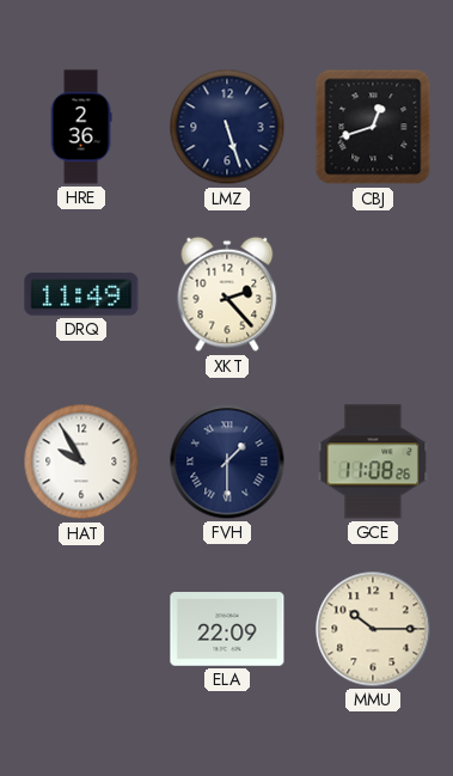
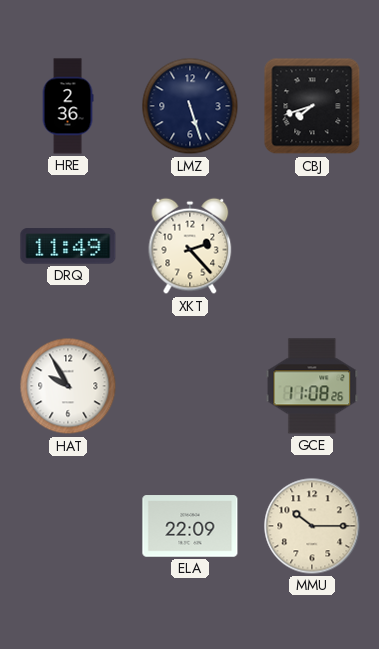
CBJ: 12:42 -> 7:42
FVH: 1:30 -> none
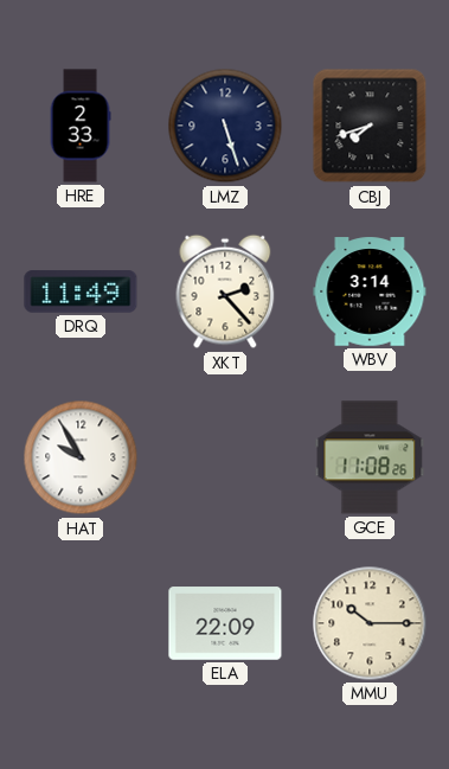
HRE: 2:36 -> 2:33
WBV: none -> 3:14
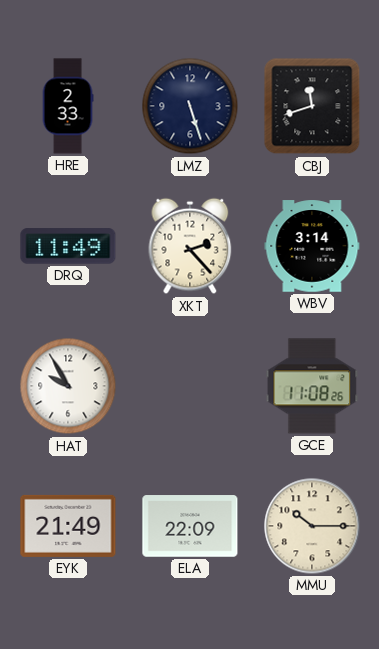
CBJ: 7:42 -> 11:42
EYK: none -> 21:49
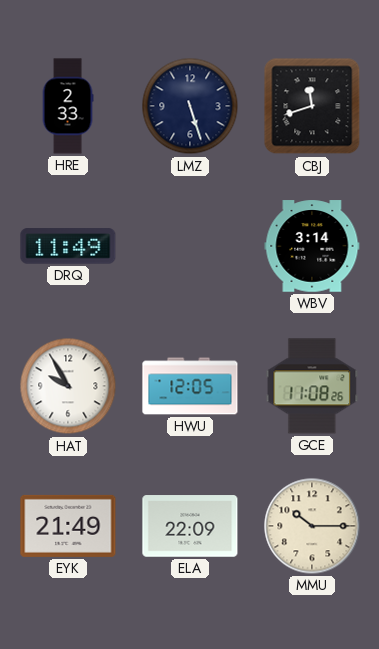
XKT: 2:23 -> none
HWU: none -> 12:05
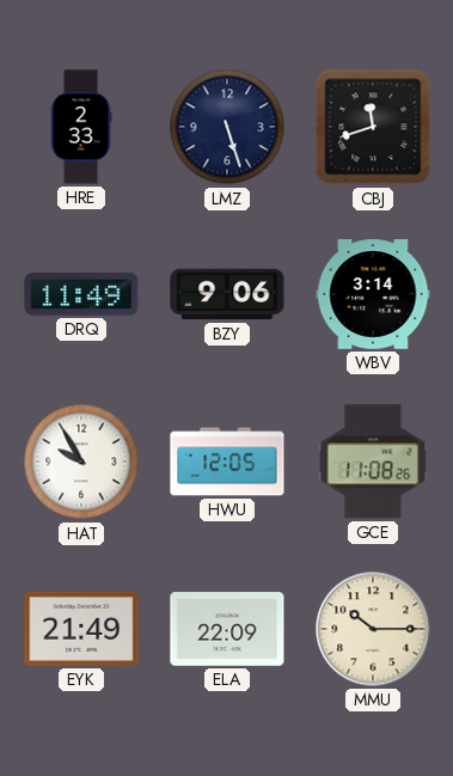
BZY: none -> 9:06
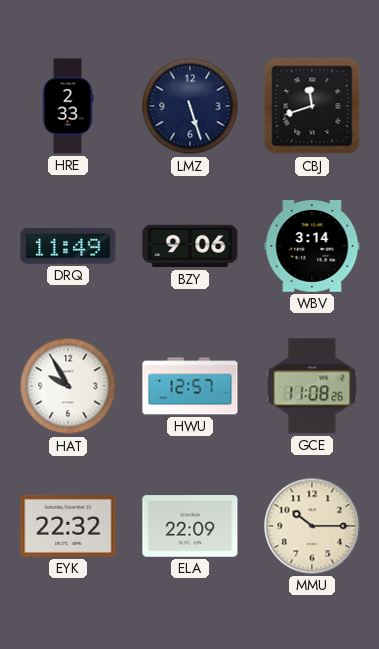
HWU: 12:05 -> 12:57
EYK: 21:49 -> 22:32
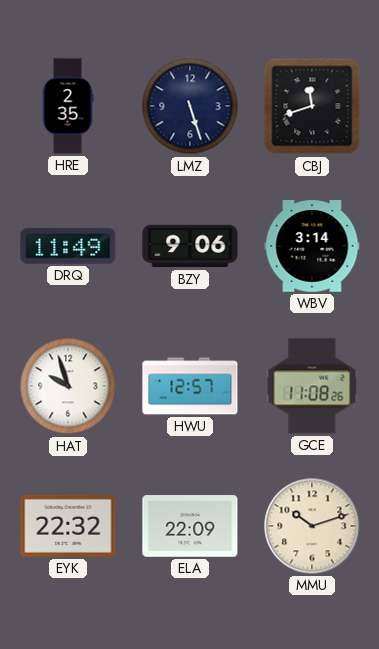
HRE: 2:33 -> 2:35
HAT: 9:55 -> 9:57
MMU: 10:15 -> 10:12
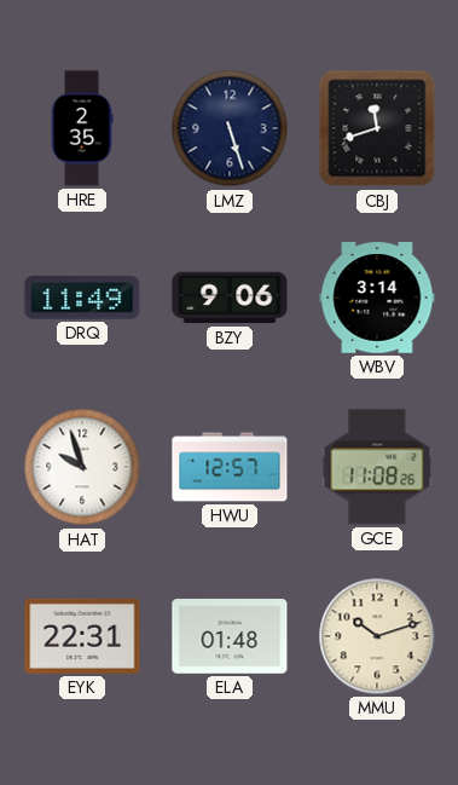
EYK: 22:32 -> 22:31
ELA: 22:09 -> 01:48
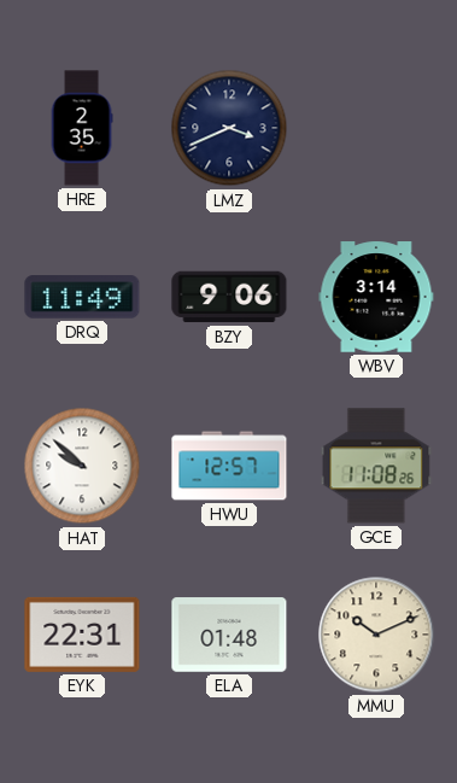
LMZ: 5:27 -> 3:41
CBJ: 11:42 -> none
HAT: 9:57 -> 9:52
MMU: 10:12 -> 10:11
